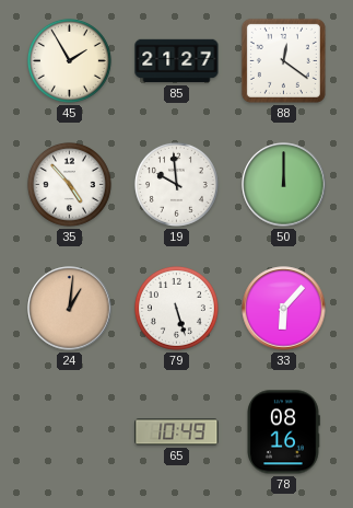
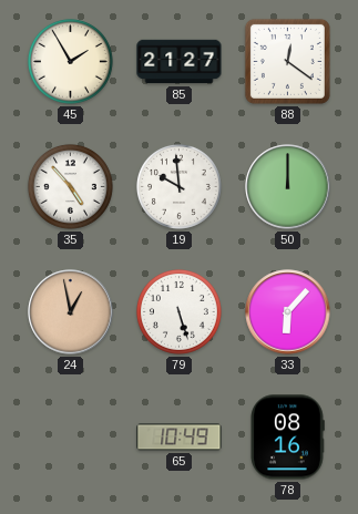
24: 1:01 -> 12:58
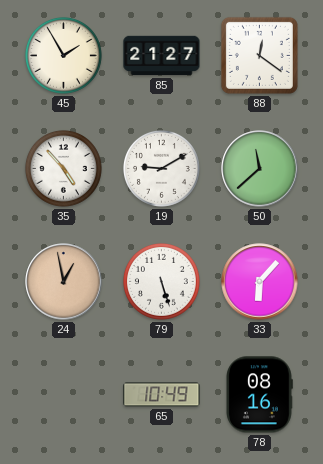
19: 9:59 -> 9:10
50: 12:00 -> 11:38
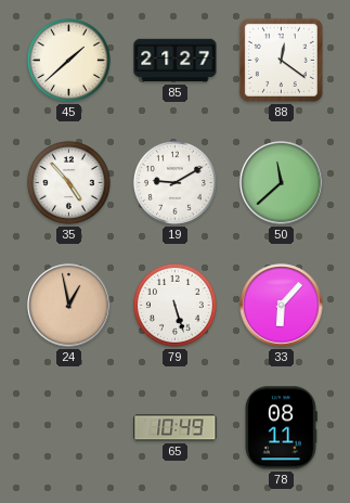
45: 1:55 -> 1:38
78: 08:16 -> 08:11
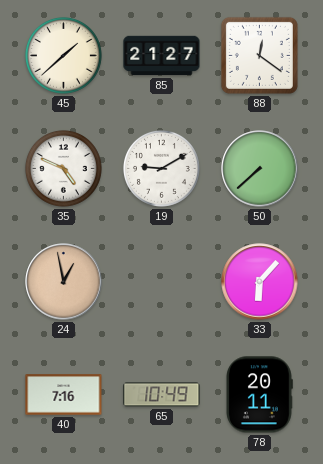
35: 4:53 -> 4:49
50: 11:38 -> 7:38
79: 5:27 -> none
40: none -> 7:16
78: 08:11 -> 20:11
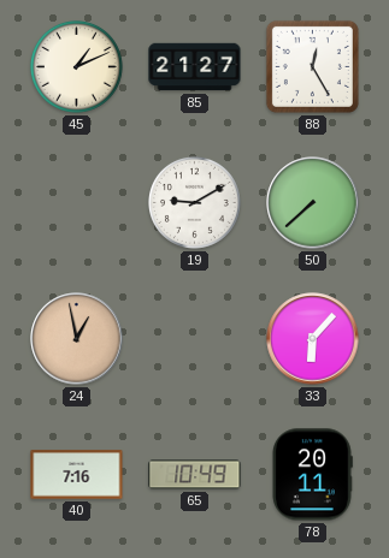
45: 1:38 -> 1:11
88: 12:21 -> 12:25
35: 4:49 -> none
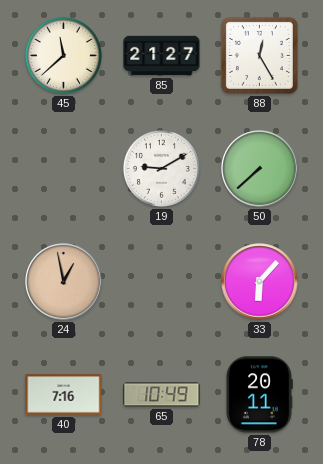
45: 1:11 -> 11:38
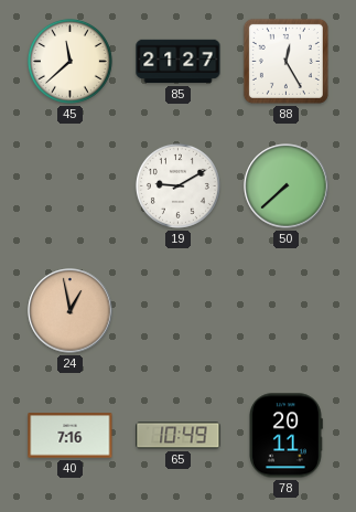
33: 6:07 -> none
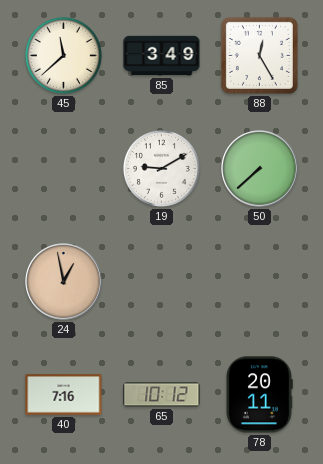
85: 21:27 -> 3:49
65: 10:49 -> 10:12
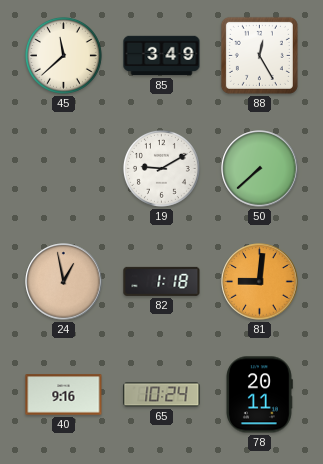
82: none -> 1:18
81: none -> 9:01
40: 7:16 -> 9:16
65: 10:12 -> 10:24
